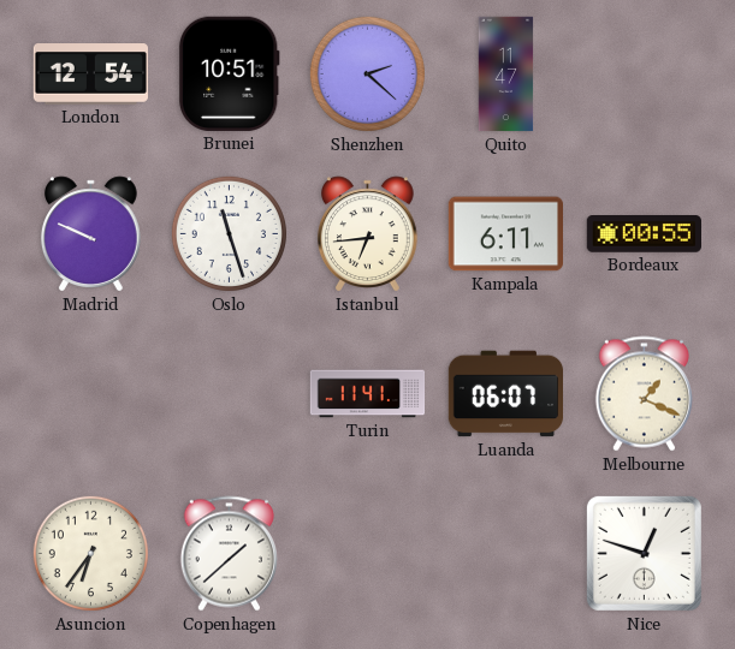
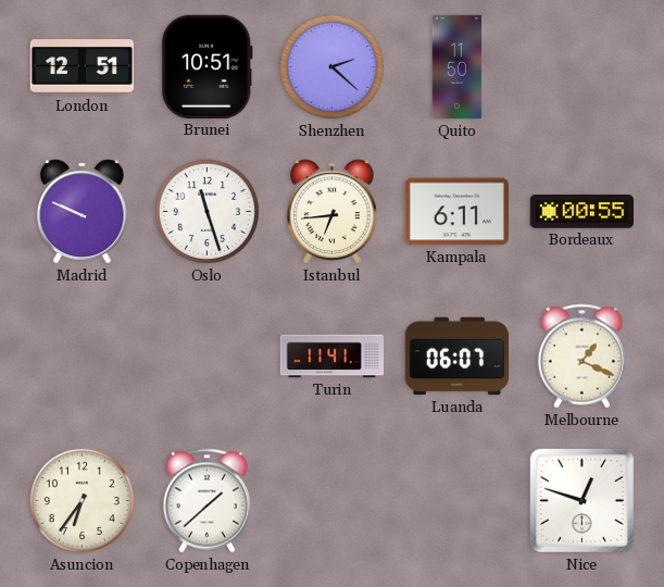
London: 12:54 -> 12:51
Quito: 11:47 -> 11:50
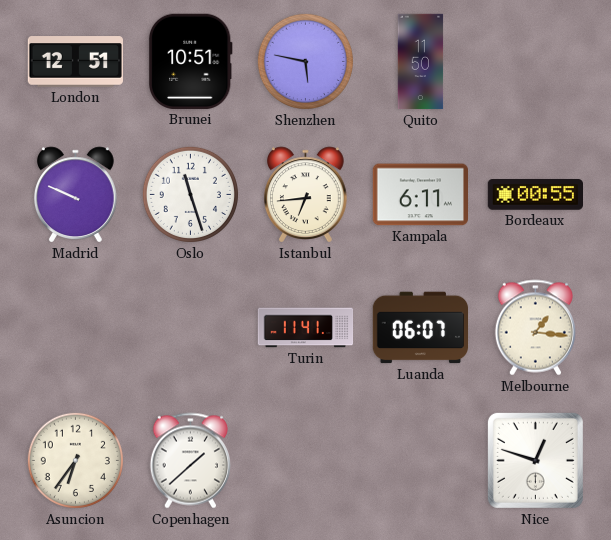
Shenzhen: 2:22 -> 5:47
Melbourne: 1:19 -> 1:16
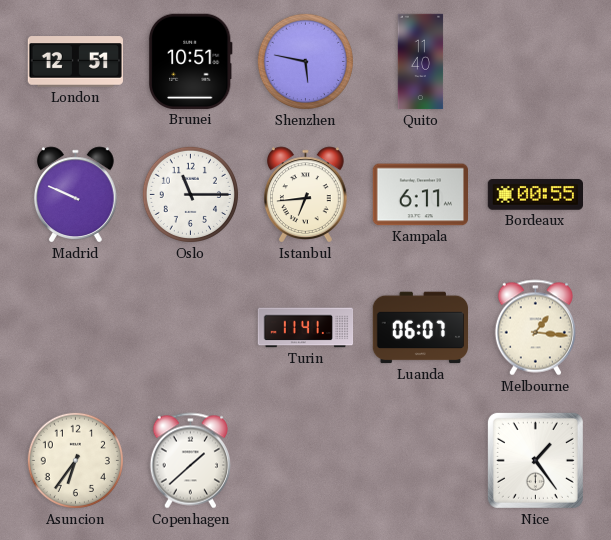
Quito: 11:50 -> 11:40
Oslo: 11:27 -> 11:15
Nice: 12:48 -> 1:24
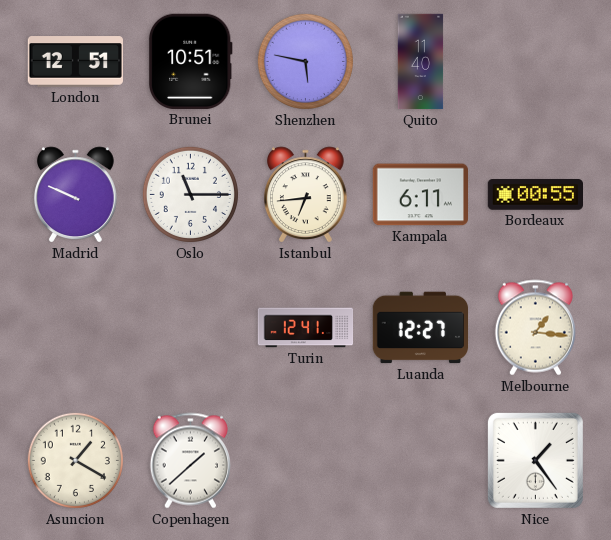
Turin: 11:41 -> 12:41
Luanda: 06:07 -> 12:27
Asuncion: 6:36 -> 1:20
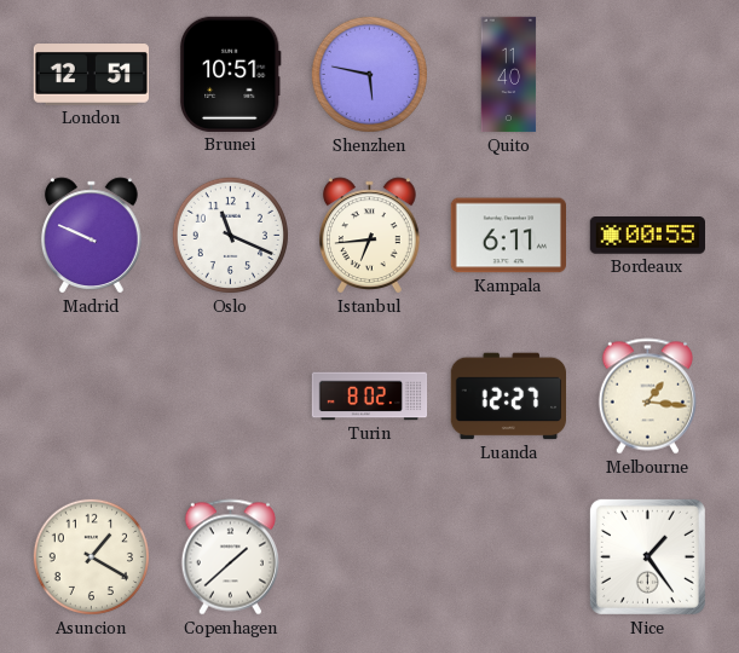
Oslo: 11:15 -> 11:19
Turin: 12:41 -> 8:02
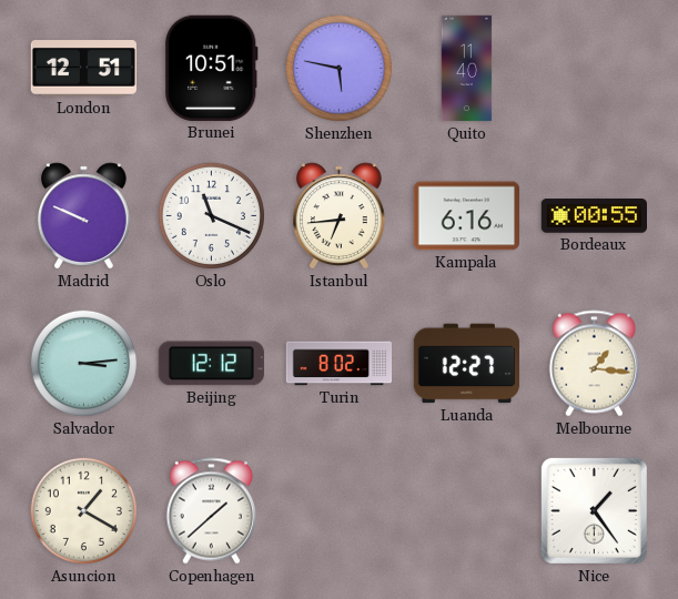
Kampala: 6:11 -> 6:16
Salvador: none -> 3:14
Beijing: none -> 12:12
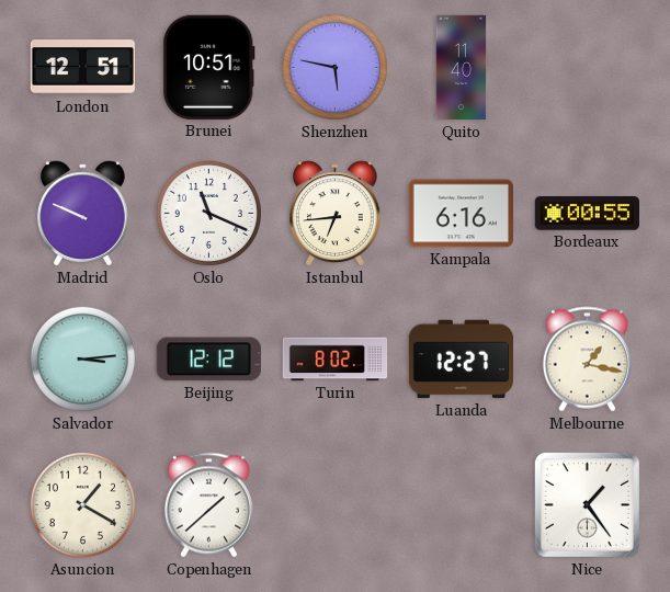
Melbourne: 1:16 -> 1:17
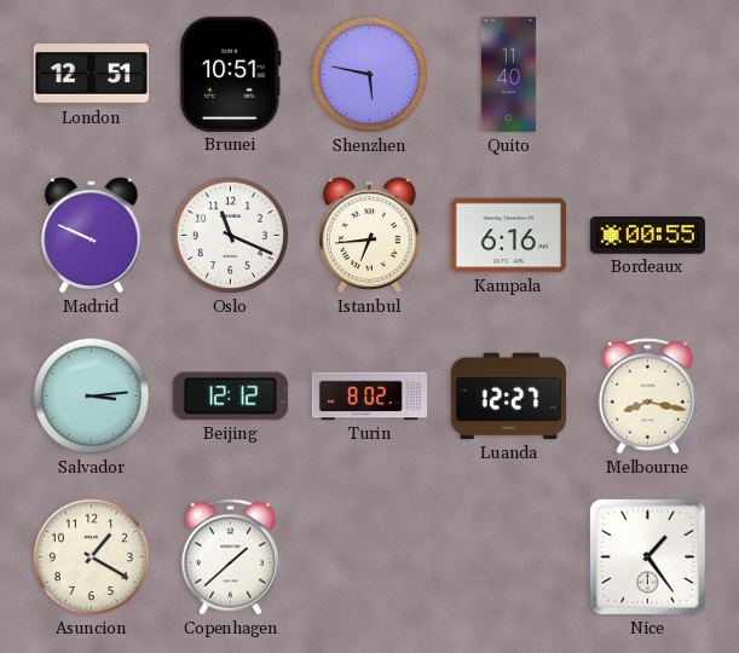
Melbourne: 1:17 -> 8:17
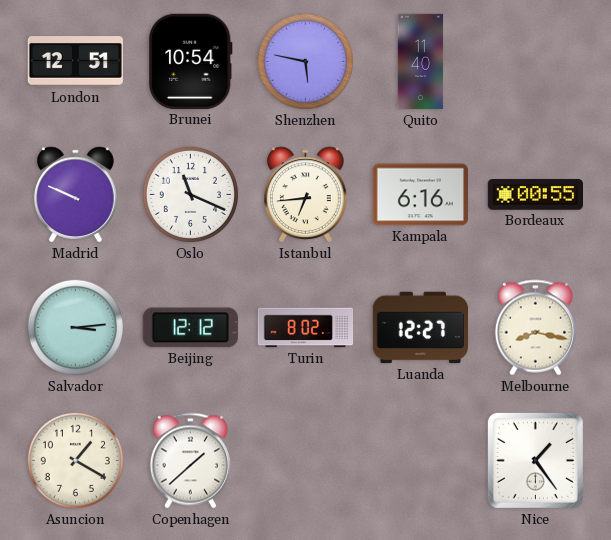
Brunei: 10:51 -> 10:54
